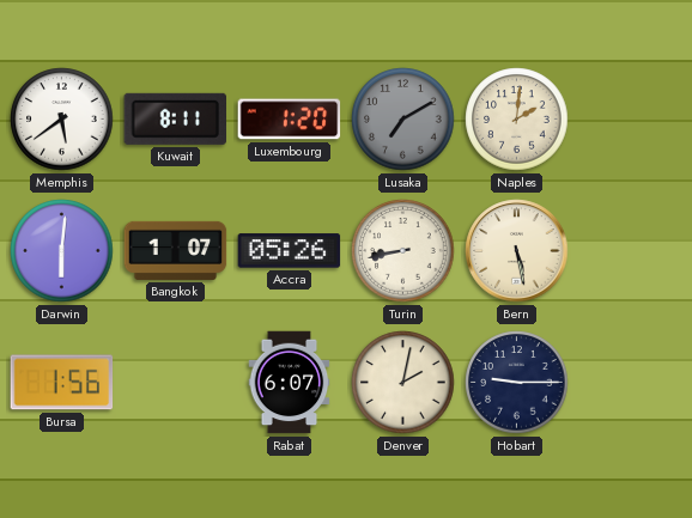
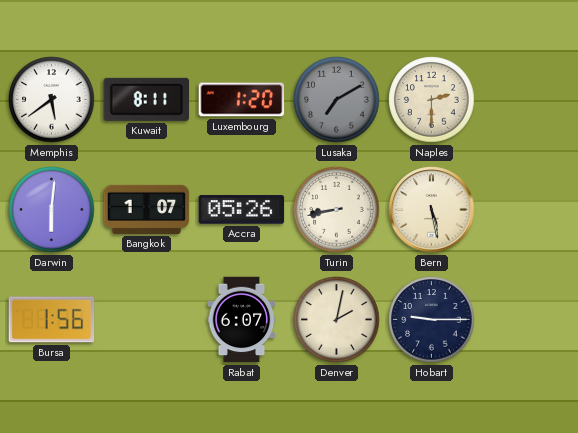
Naples: 2:01 -> 2:30
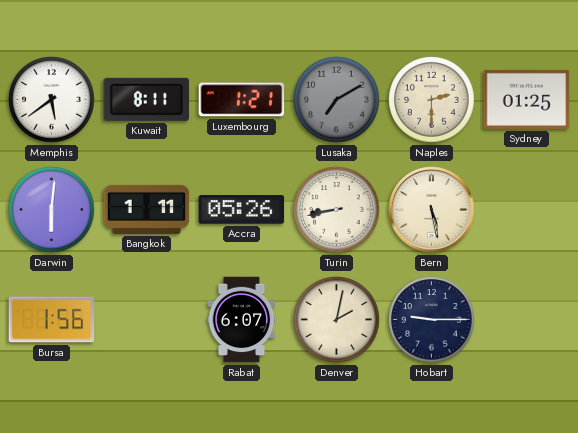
Luxembourg: 1:20 -> 1:21
Sydney: none -> 01:25
Bangkok: 1:07 -> 1:11
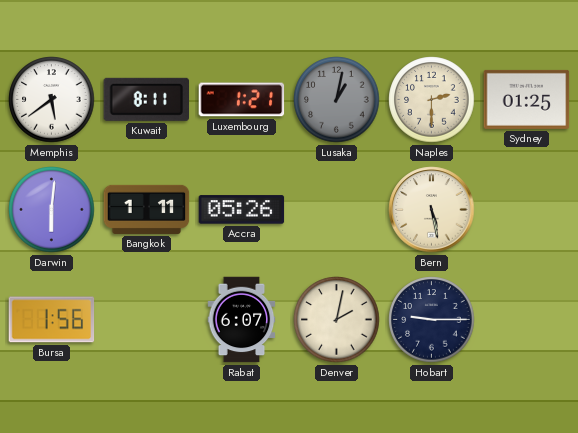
Lusaka: 7:10 -> 1:02
Turin: 8:43 -> none
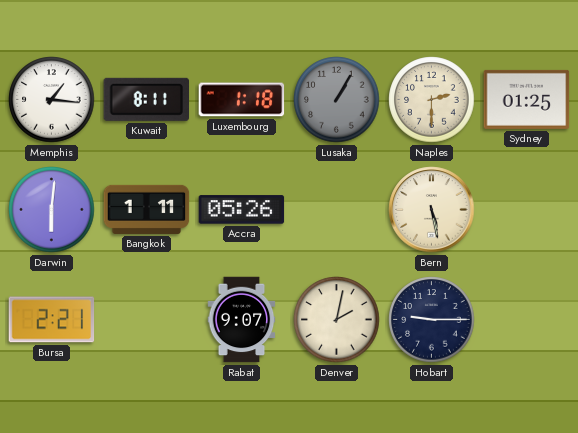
Memphis: 5:39 -> 1:16
Luxembourg: 1:21 -> 1:18
Lusaka: 1:02 -> 1:05
Bursa: 1:56 -> 2:21
Rabat: 6:07 -> 9:07
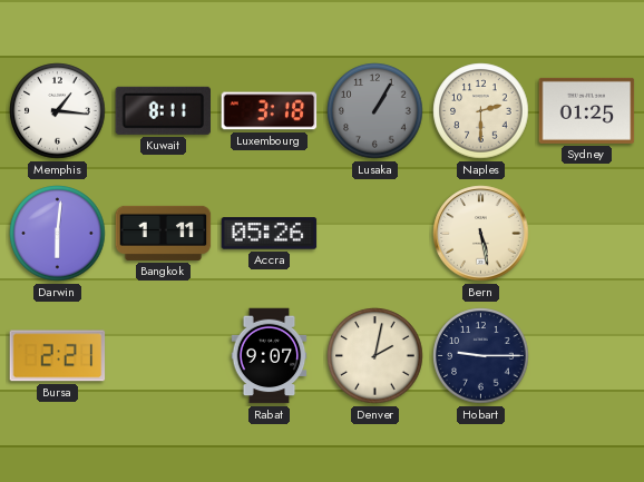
Luxembourg: 1:18 -> 3:18
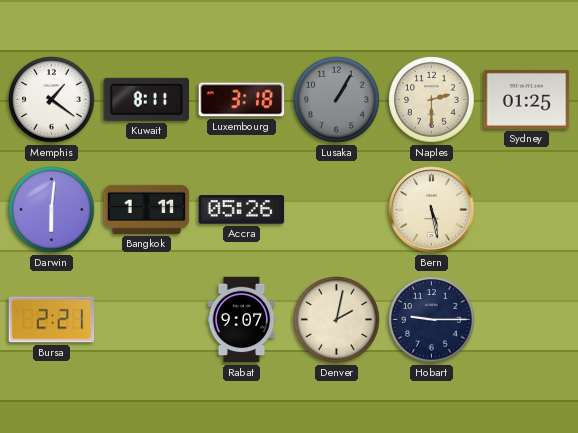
Memphis: 1:16 -> 1:21
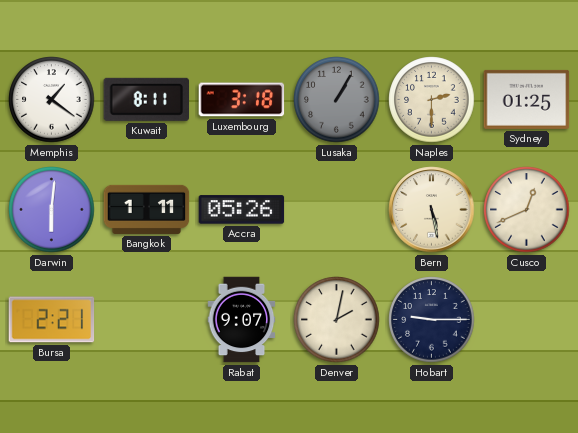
Cusco: none -> 12:41
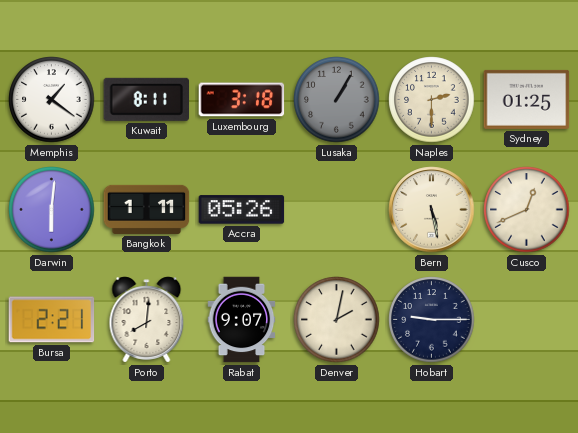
Porto: none -> 8:01
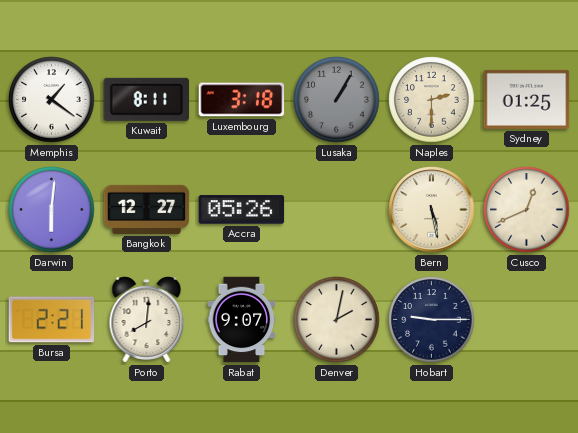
Bangkok: 1:11 -> 12:27
